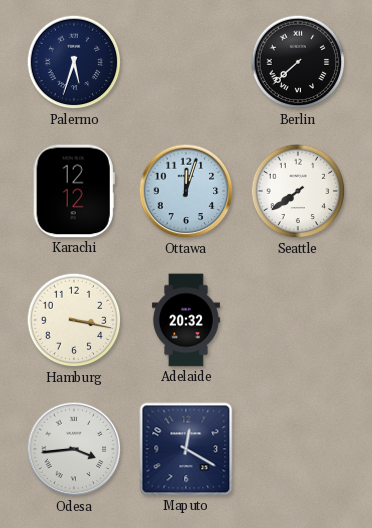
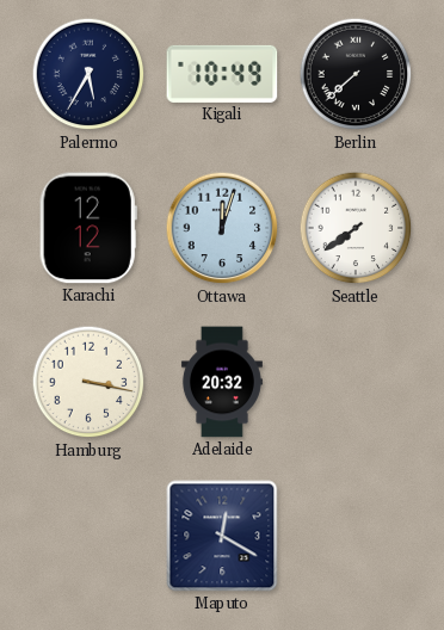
Palermo: 5:33 -> 5:35
Kigali: none -> 10:49
Odesa: 3:44 -> none
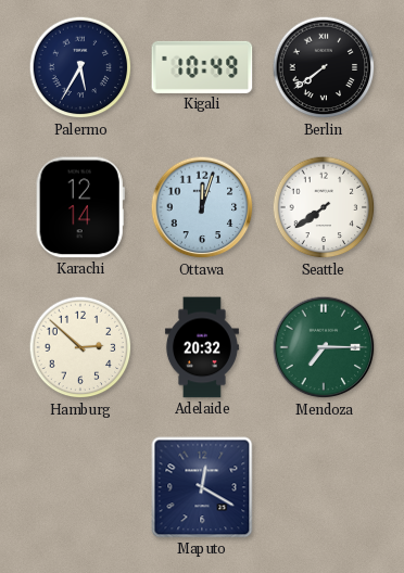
Berlin: 7:38 -> 7:39
Karachi: 12:12 -> 12:14
Hamburg: 3:17 -> 2:52
Mendoza: none -> 7:15
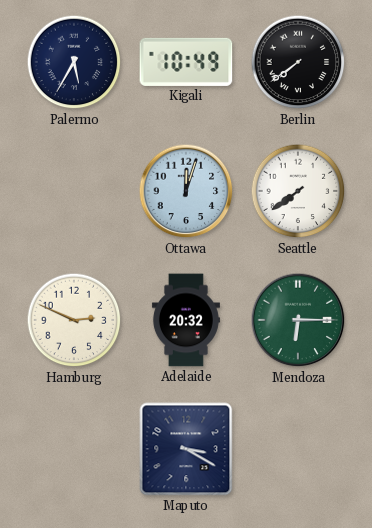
Karachi: 12:14 -> none
Hamburg: 2:52 -> 2:49
Mendoza: 7:15 -> 6:15
Maputo: 12:20 -> 3:20
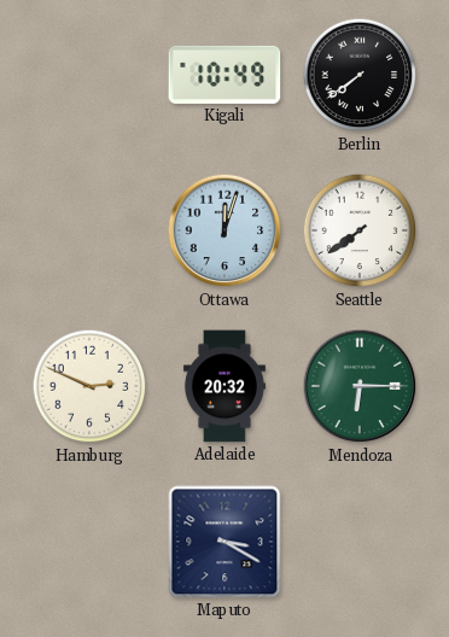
Palermo: 5:35 -> none
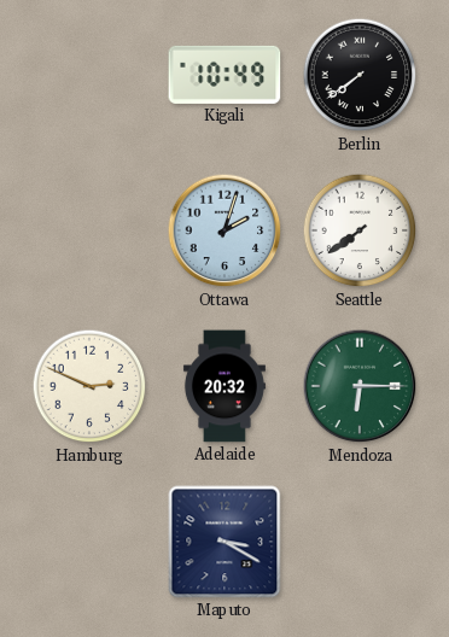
Ottawa: 12:03 -> 2:03
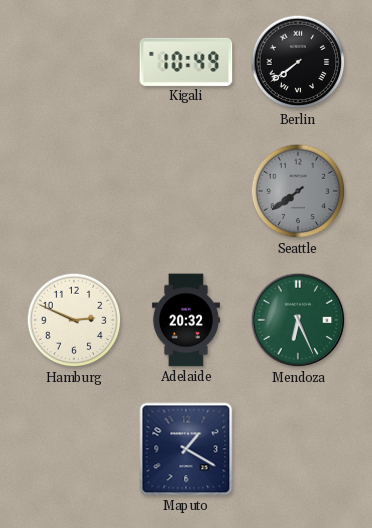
Ottawa: 2:03 -> none
Seattle dial: white -> grey
Mendoza: 6:15 -> 6:26
Maputo: 3:20 -> 1:20
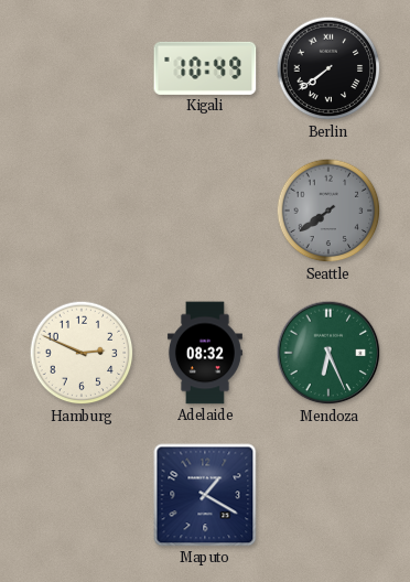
Adelaide: 20:32 -> 08:32
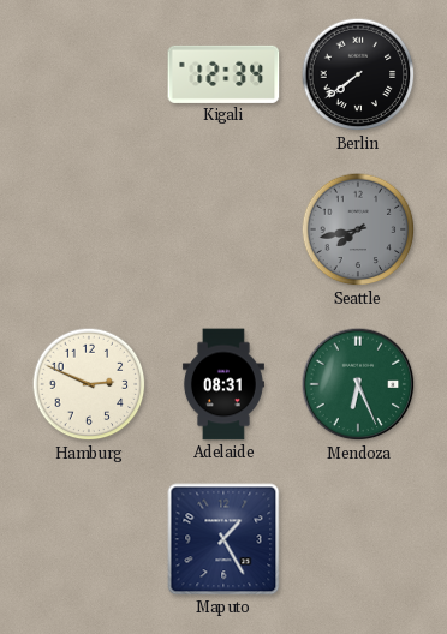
Kigali: 10:49 -> 12:34
Seattle: 7:39 -> 7:43
Adelaide: 08:32 -> 08:31
Maputo: 1:20 -> 1:25
